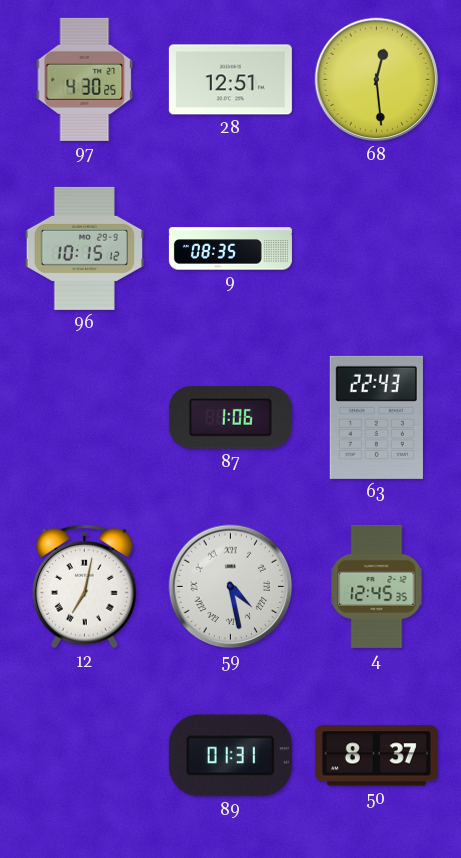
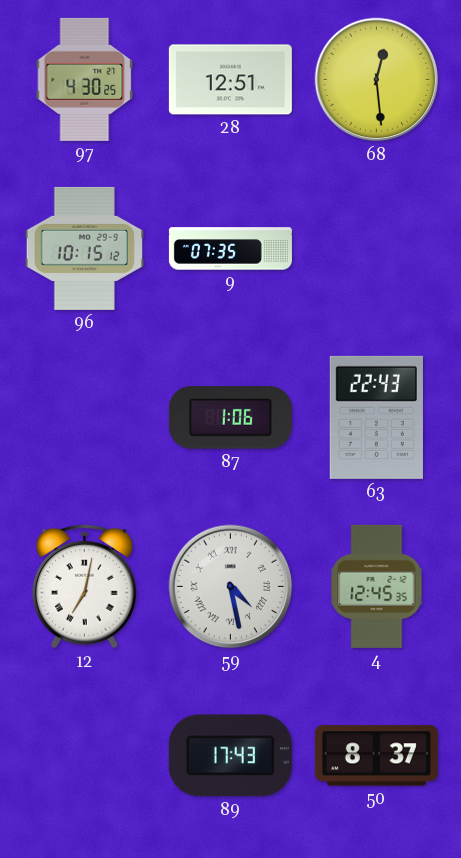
9: 08:35 -> 07:35
89: 01:31 -> 17:43
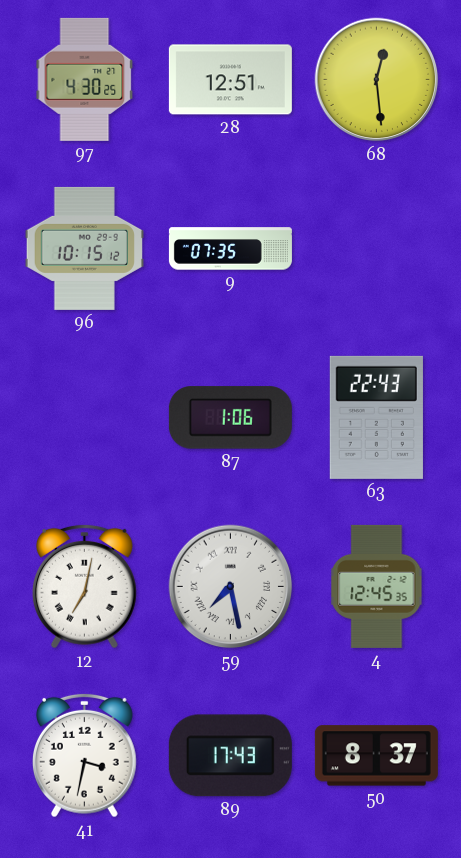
59: 4:28 -> 7:28
41: none -> 3:32
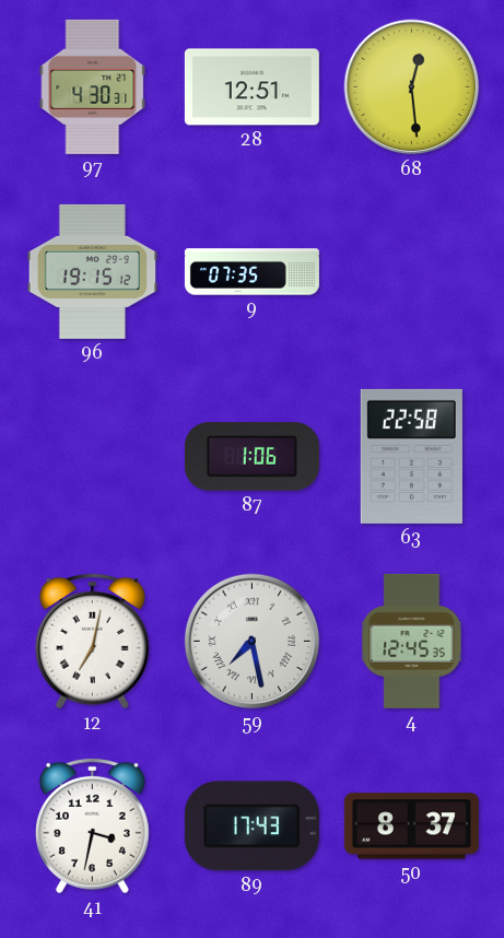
97: 4:30:25 -> 4:30:31
96: 10:15 -> 19:15
63: 22:43 -> 22:58
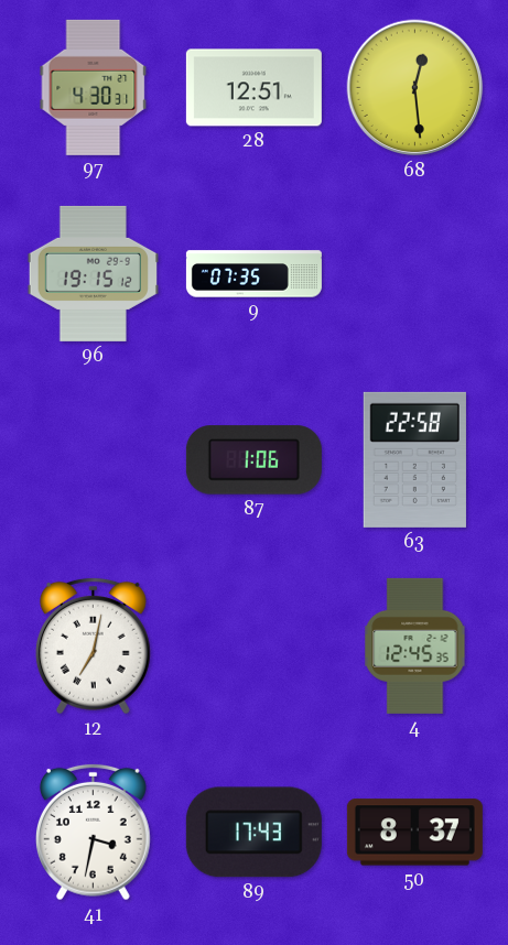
59: 7:28 -> none
